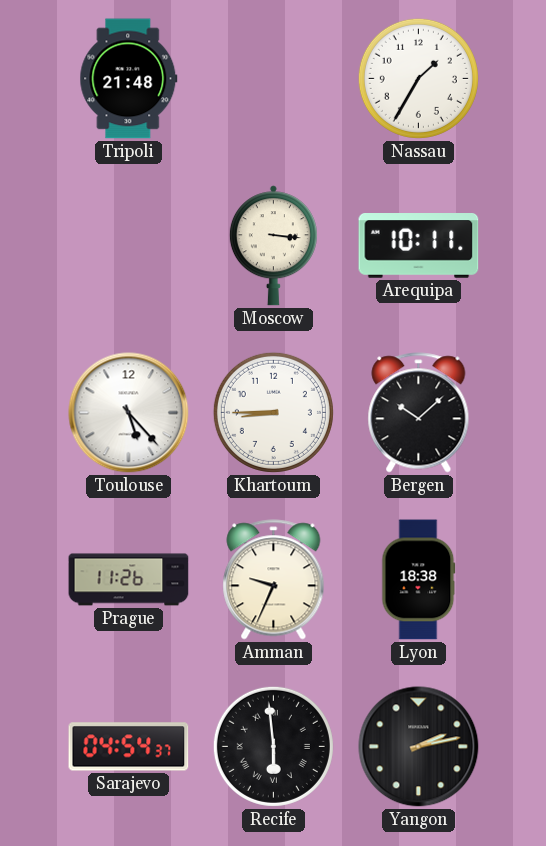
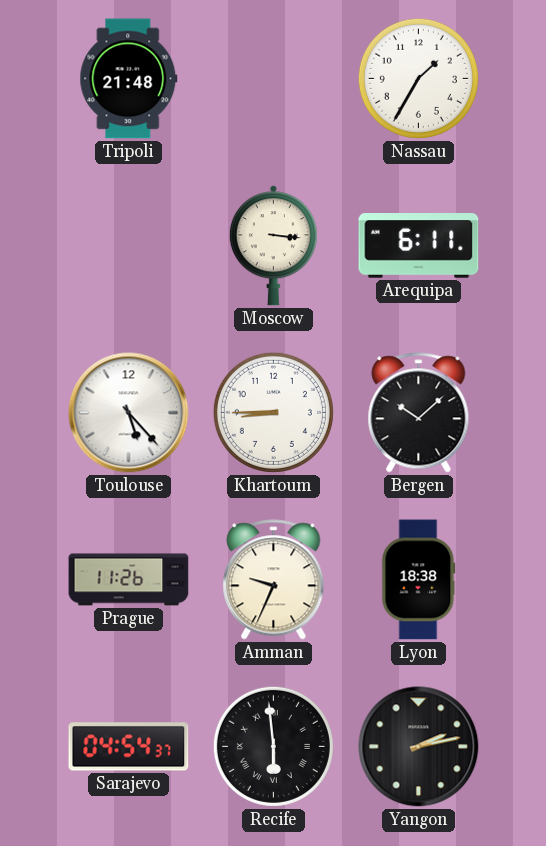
Arequipa: 10:11 -> 6:11
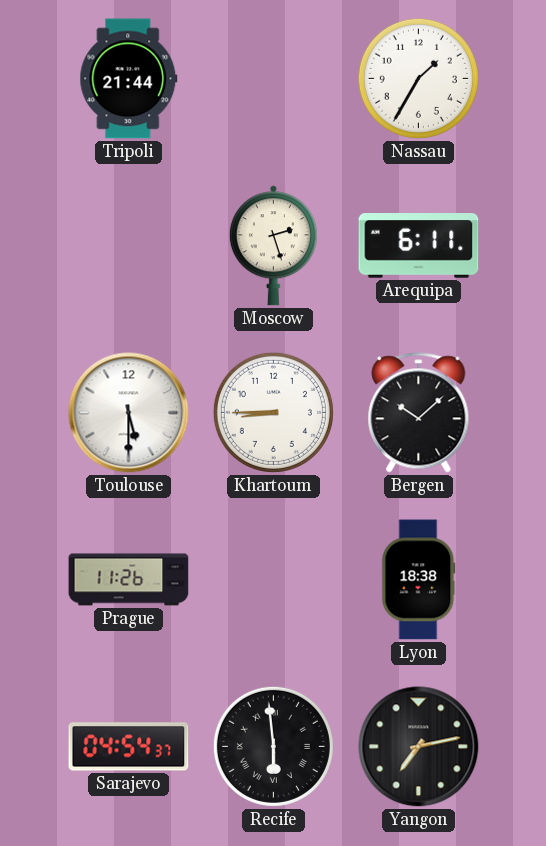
Tripoli: 21:48 -> 21:44
Moscow: 3:16 -> 2:27
Toulouse: 5:23 -> 5:30
Amman: 9:34 -> none
Yangon: 2:13 -> 7:13
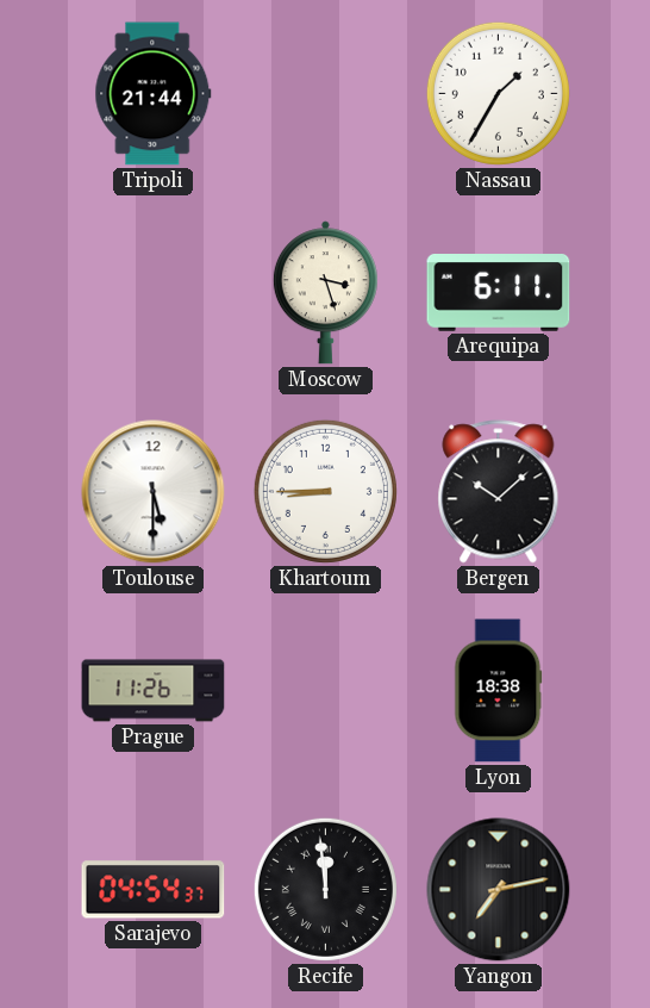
Moscow: 2:27 -> 3:27
Recife: 5:59 -> 11:59
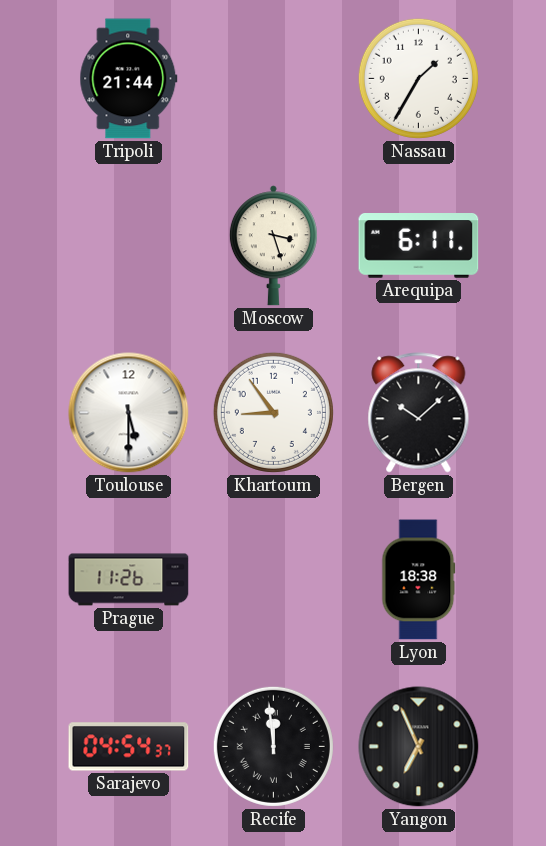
Khartoum: 8:45 -> 8:54
Yangon: 7:13 -> 6:56
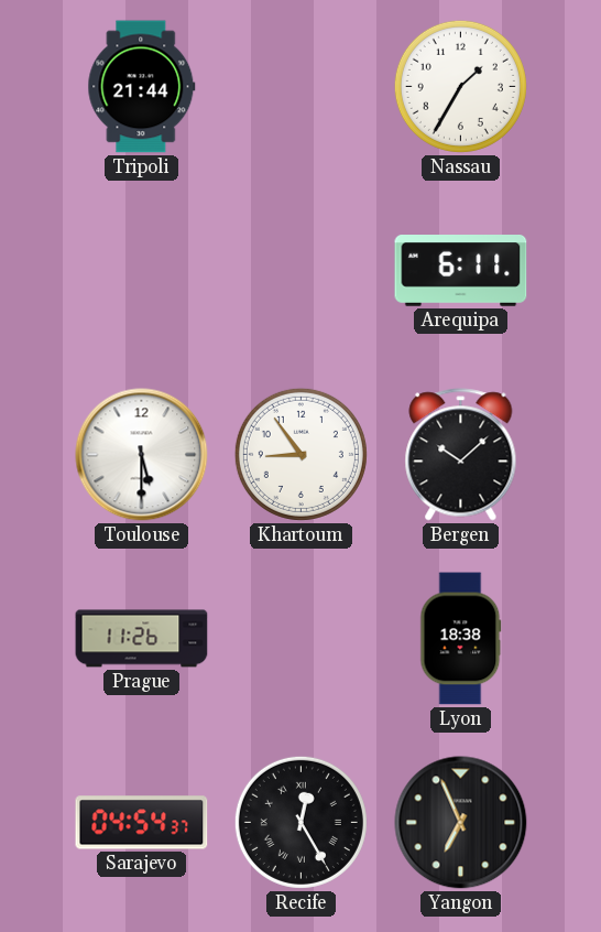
Moscow: 3:27 -> none
Recife: 11:59 -> 12:25
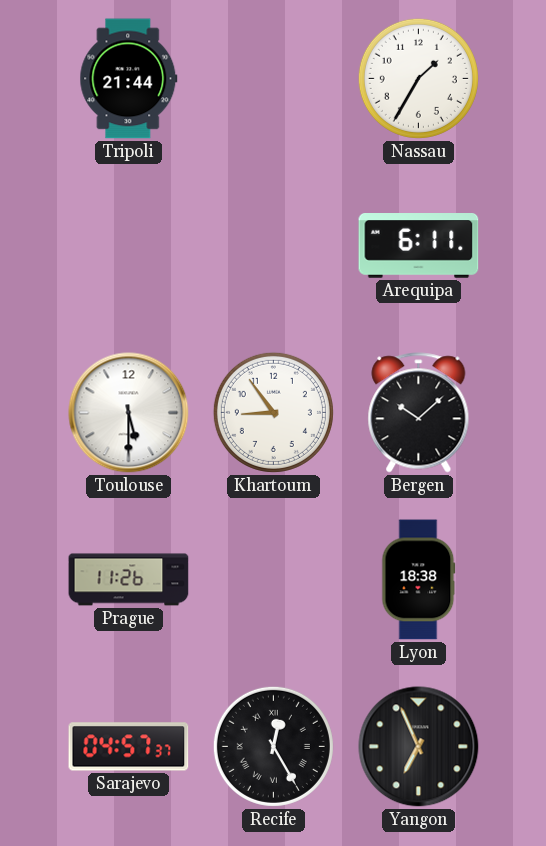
Sarajevo: 04:54 -> 04:57
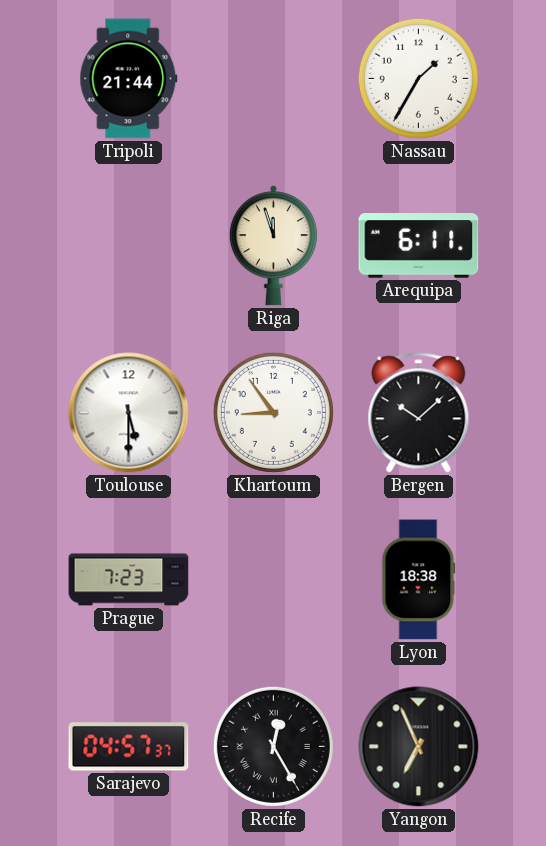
Riga: none -> 11:57
Prague: 11:26 -> 7:23
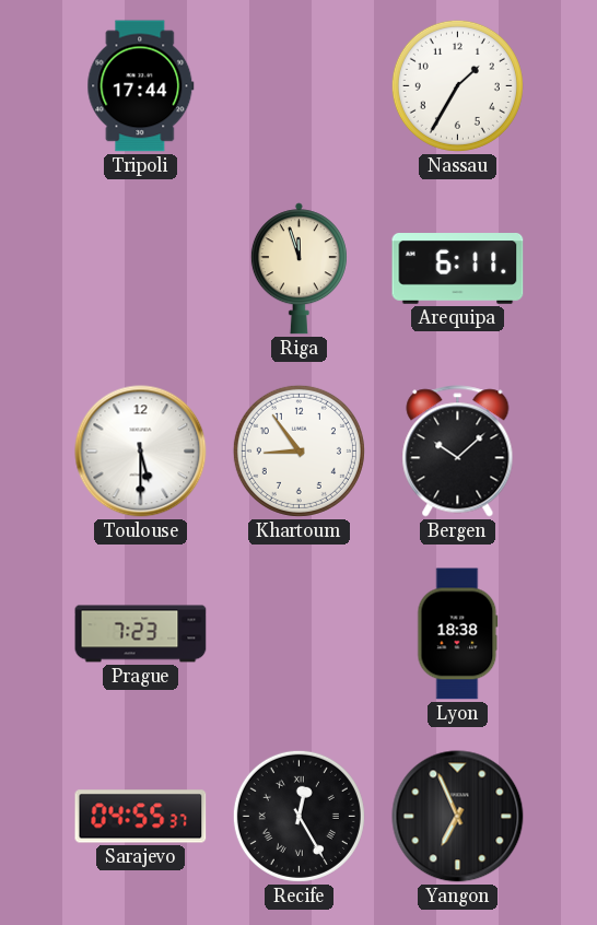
Tripoli: 21:44 -> 17:44
Sarajevo: 04:57 -> 04:55
